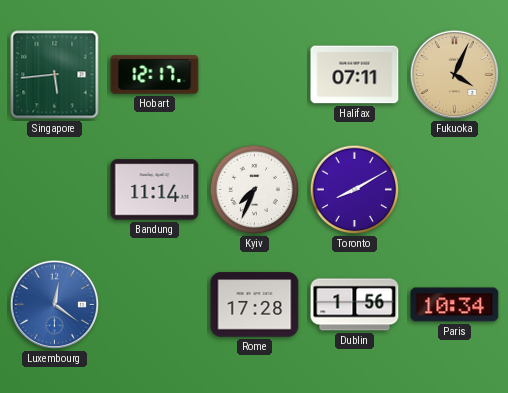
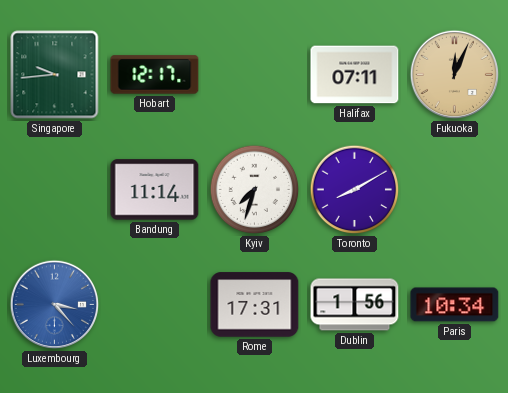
Singapore: 5:44 -> 9:44
Fukuoka: 4:04 -> 12:04
Kyiv: 7:34 -> 7:33
Luxembourg: 12:21 -> 3:23
Rome: 17:28 -> 17:31
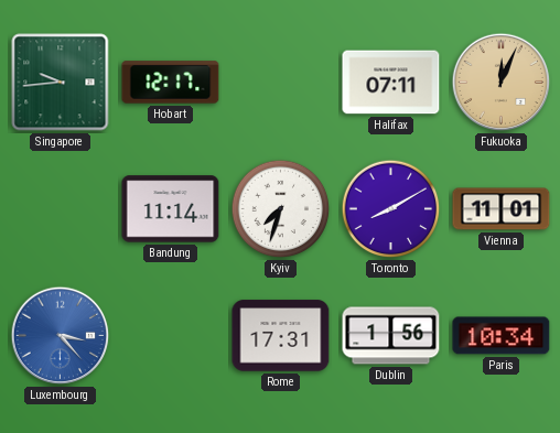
Vienna: none -> 11:01
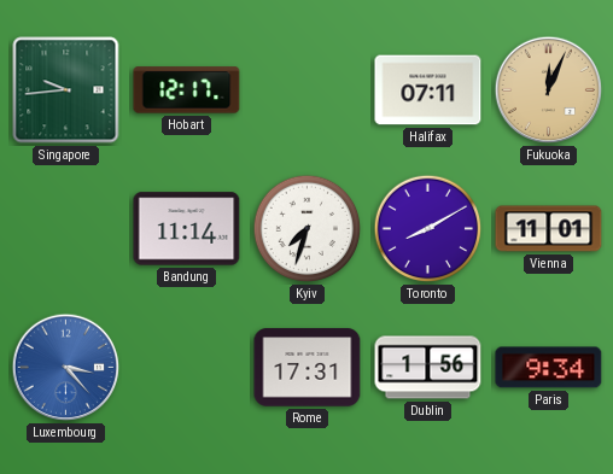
Paris: 10:34 -> 9:34
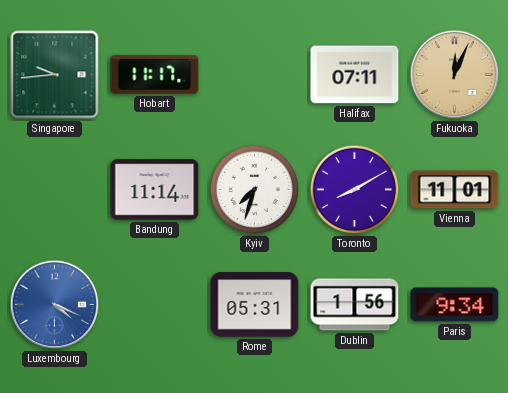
Hobart: 12:17 -> 11:17
Luxembourg: 3:23 -> 4:19
Rome: 17:31 -> 05:31
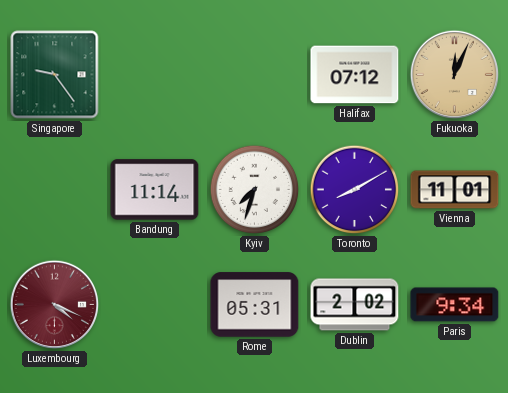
Singapore: 9:44 -> 9:24
Hobart: 11:17 -> none
Halifax: 07:11 -> 07:12
Luxembourg dial: blue -> burgundy
Dublin: 1:56 -> 2:02
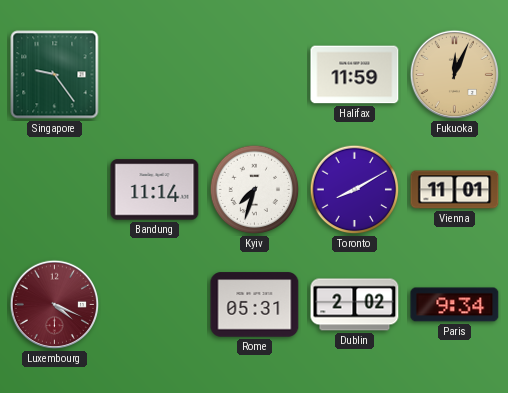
Halifax: 07:12 -> 11:59
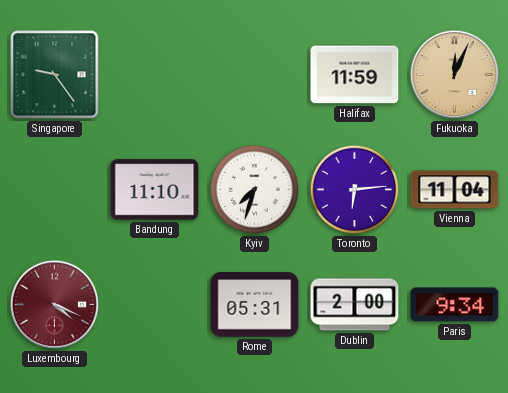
Bandung: 11:14 -> 11:10
Toronto: 8:10 -> 6:14
Vienna: 11:01 -> 11:04
Dublin: 2:02 -> 2:00
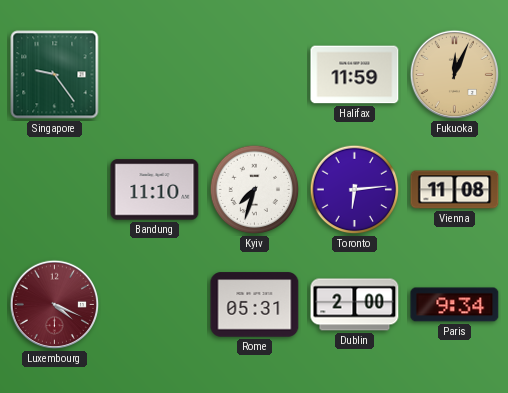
Vienna: 11:04 -> 11:08
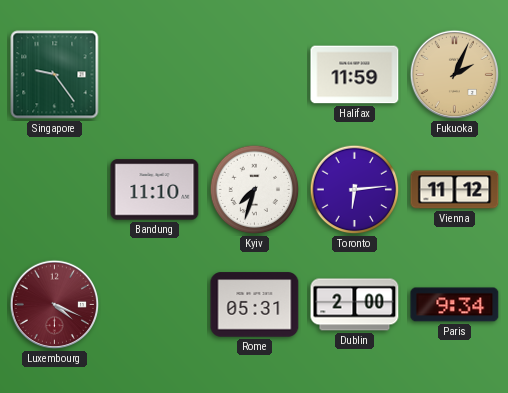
Fukuoka: 12:04 -> 2:04
Vienna: 11:08 -> 11:12
